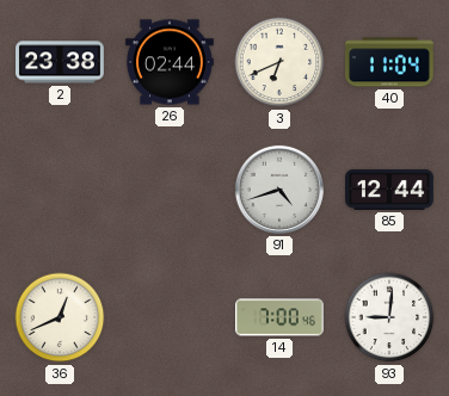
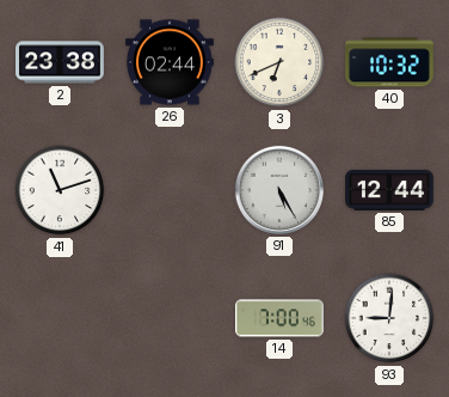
40: 11:04 -> 10:32
41: none -> 11:12
91: 4:42 -> 5:25
36: 12:41 -> none
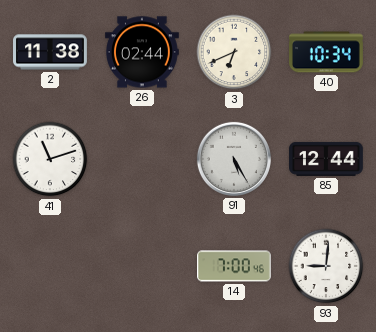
2: 23:38 -> 11:38
40: 10:32 -> 10:34
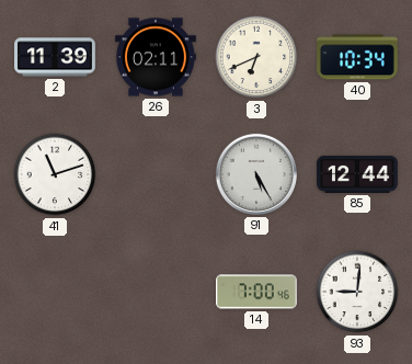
2: 11:38 -> 11:39
26: 02:44 -> 02:11
